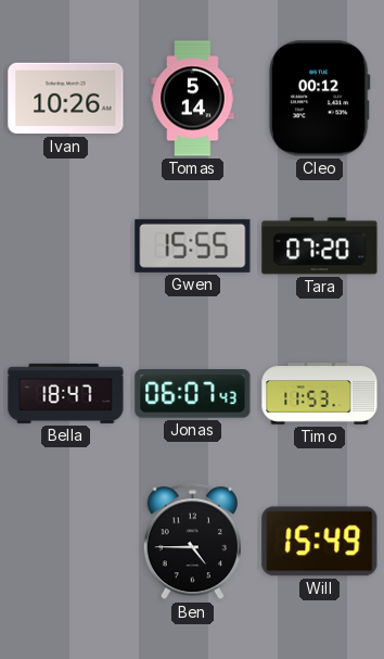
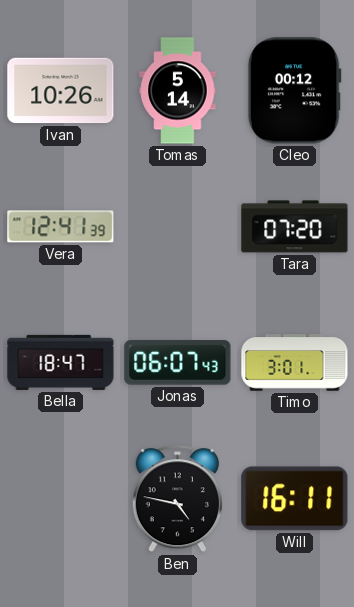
Vera: none -> 12:41
Gwen: 15:55 -> none
Timo: 11:53 -> 3:01
Ben: 4:45 -> 4:47
Will: 15:49 -> 16:11
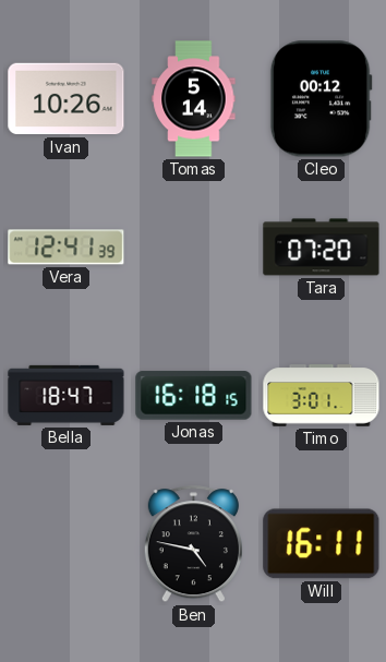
Jonas: 06:07 -> 16:18
